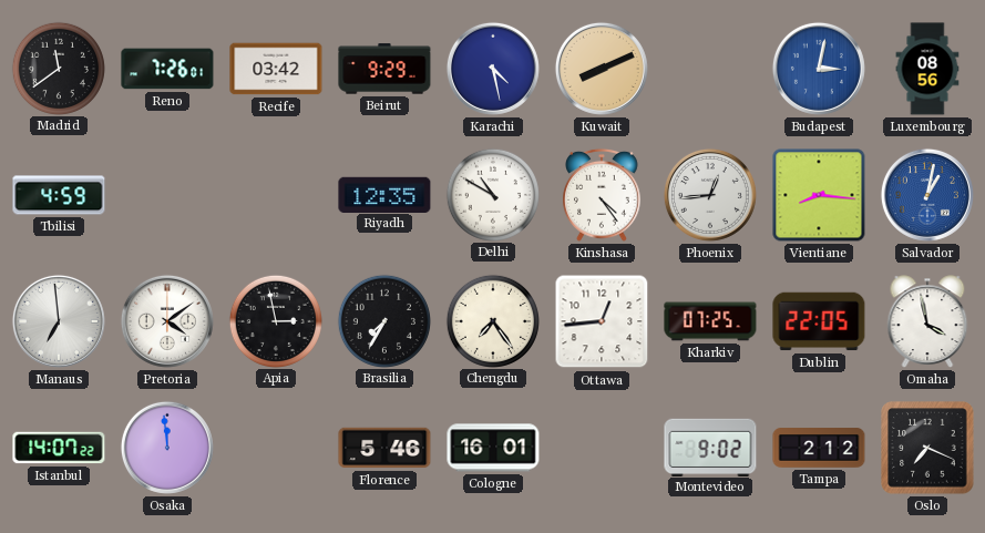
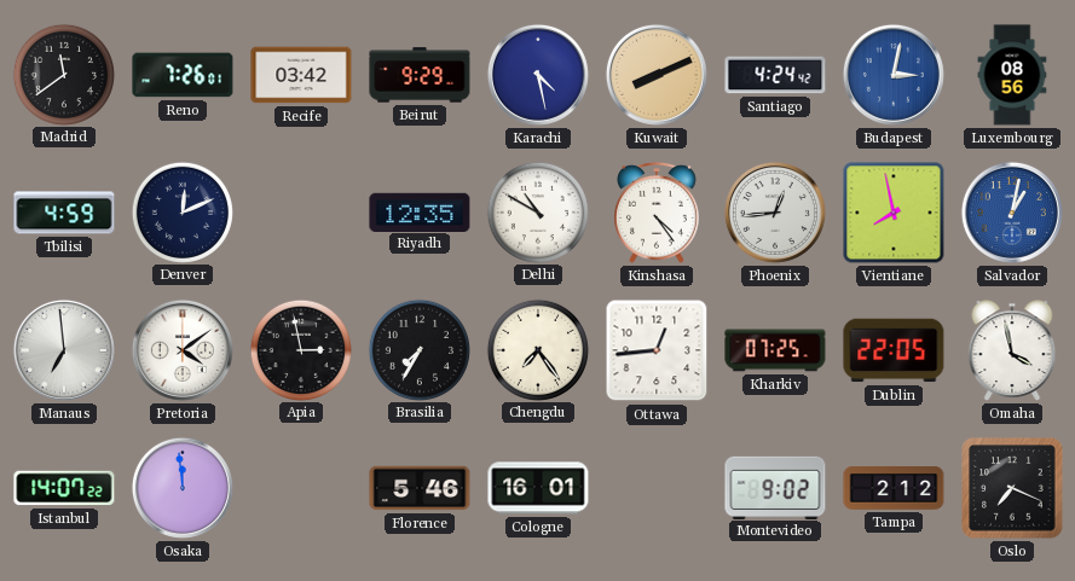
Santiago: none -> 4:24
Denver: none -> 12:11
Vientiane: 8:16 -> 7:58
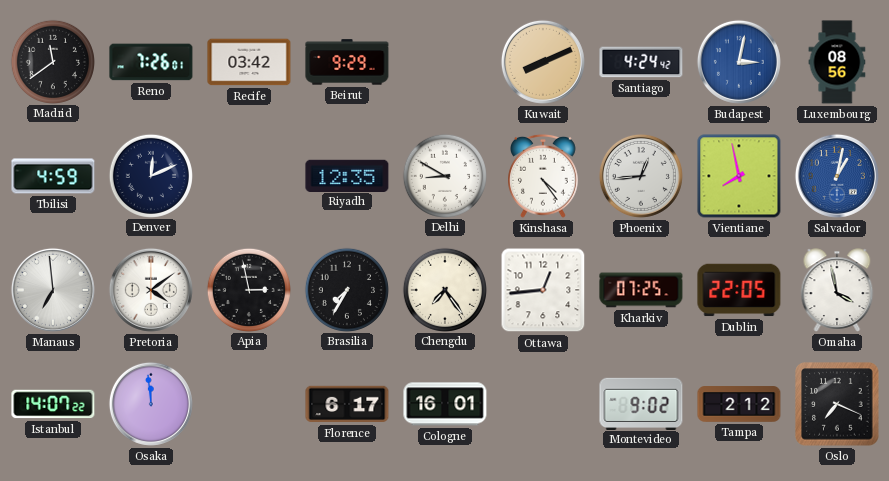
Karachi: 4:28 -> none
Delhi: 10:50 -> 8:50
Florence: 5:46 -> 6:17
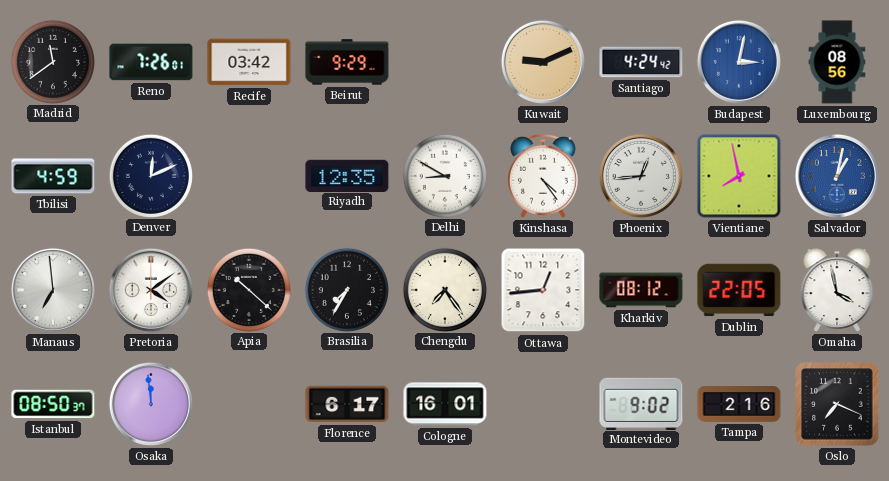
Kuwait: 8:11 -> 9:11
Apia: 2:58 -> 10:22
Kharkiv: 07:25 -> 08:12
Istanbul: 14:07 -> 08:50
Tampa: 2:12 -> 2:16
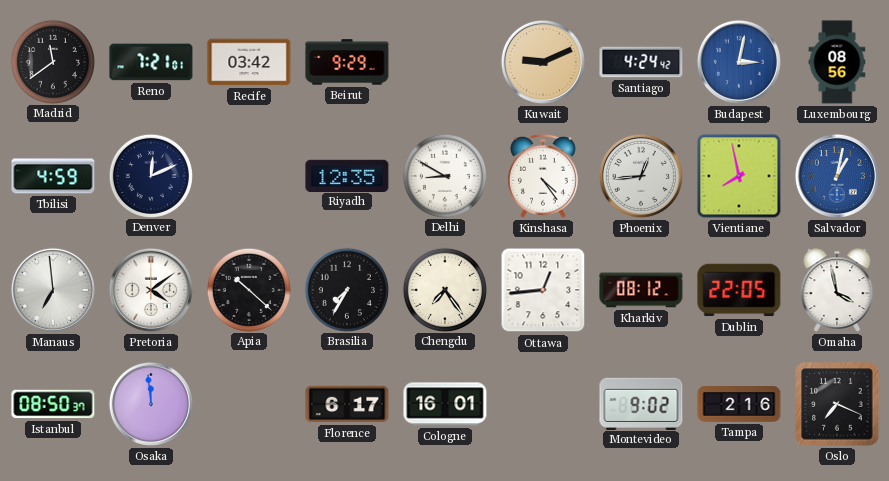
Reno: 7:26 -> 7:21
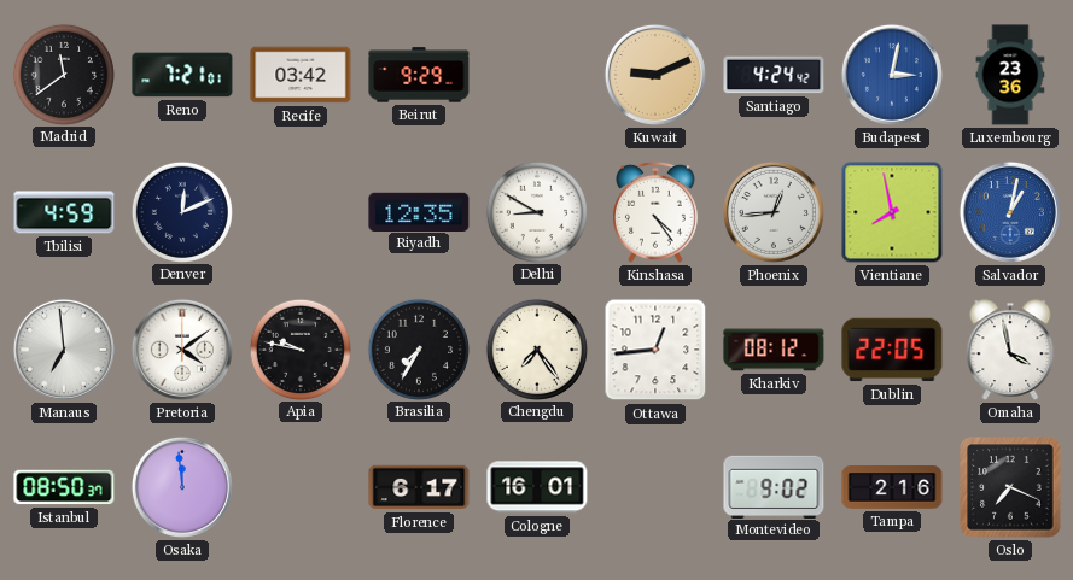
Luxembourg: 08:56 -> 23:36
Apia: 10:22 -> 9:47
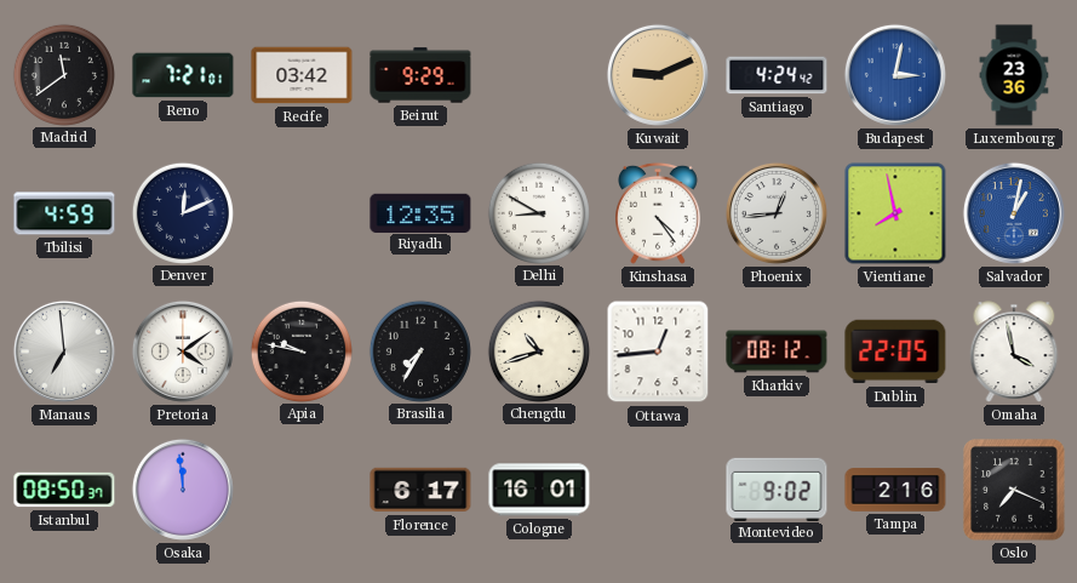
Chengdu: 7:24 -> 10:42
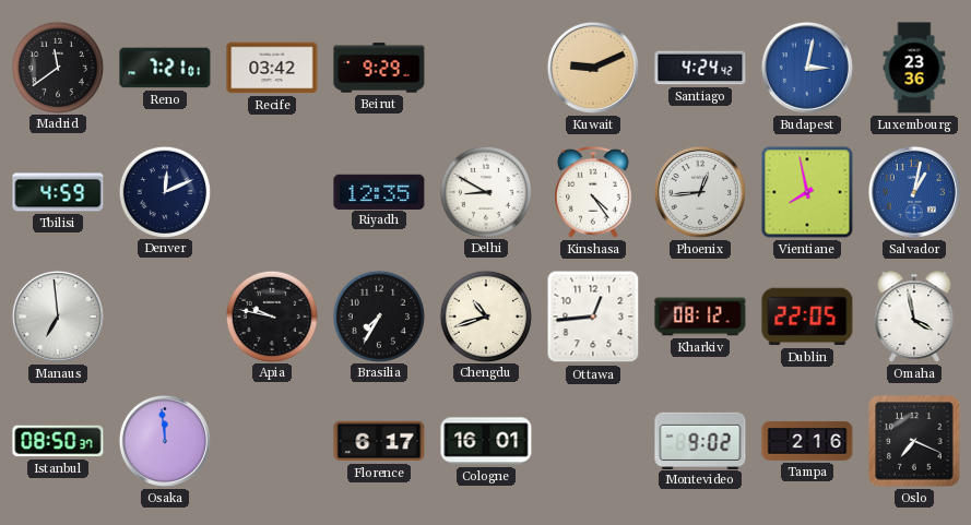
Pretoria: 4:09 -> none
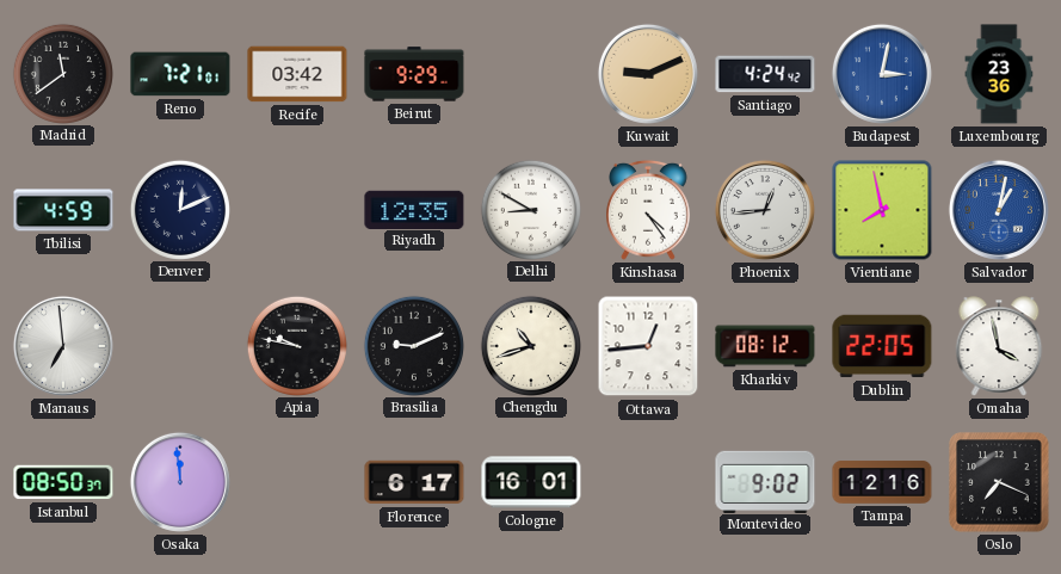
Brasilia: 7:35 -> 9:11
Tampa: 2:16 -> 12:16
